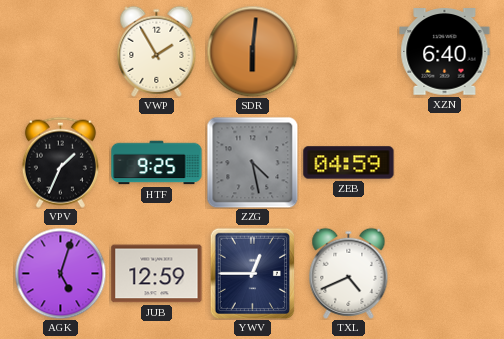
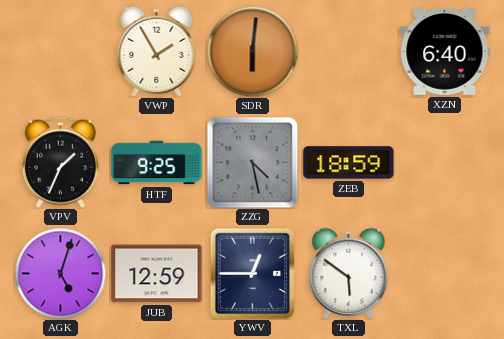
ZEB: 04:59 -> 18:59
TXL: 4:41 -> 5:51
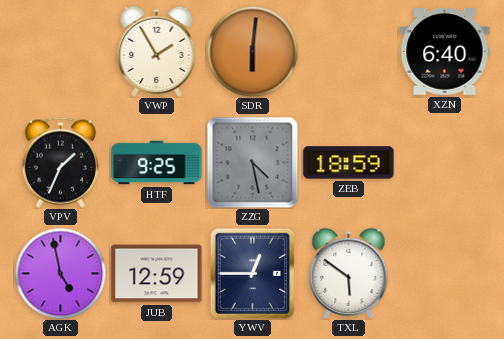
AGK: 5:03 -> 4:58
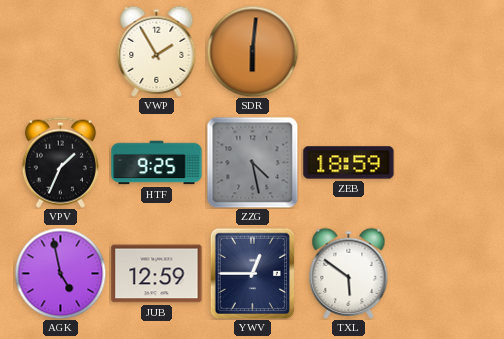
XZN: 6:40 -> none
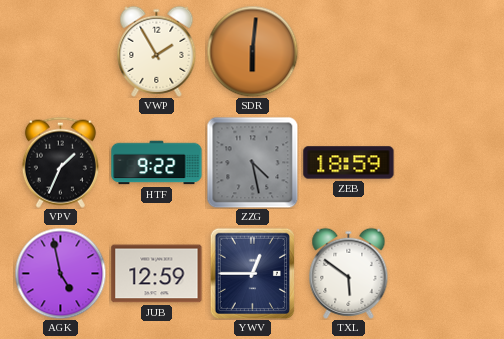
HTF: 9:25 -> 9:22
